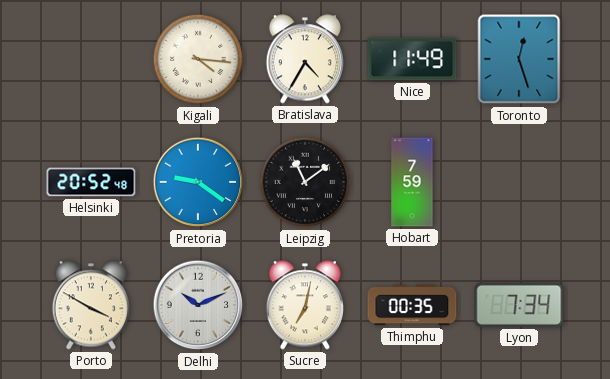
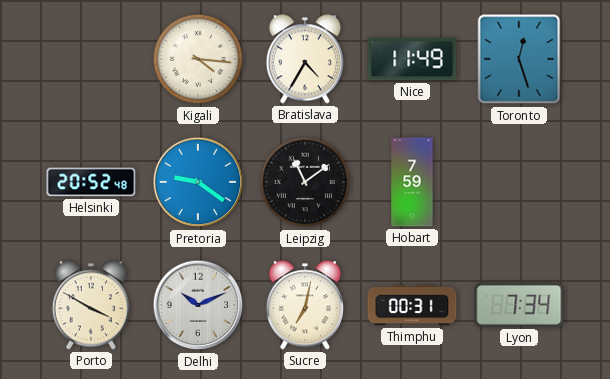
Thimphu: 00:35 -> 00:31
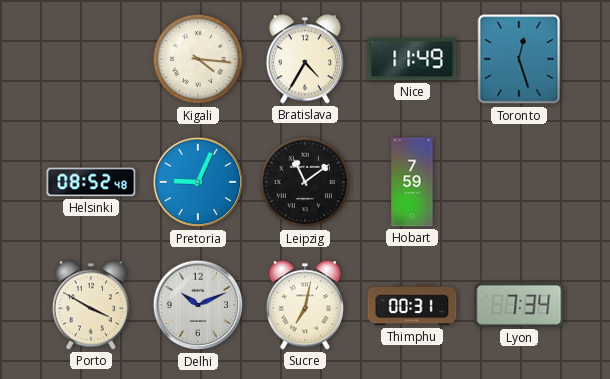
Helsinki: 20:52 -> 08:52
Pretoria: 9:21 -> 9:04
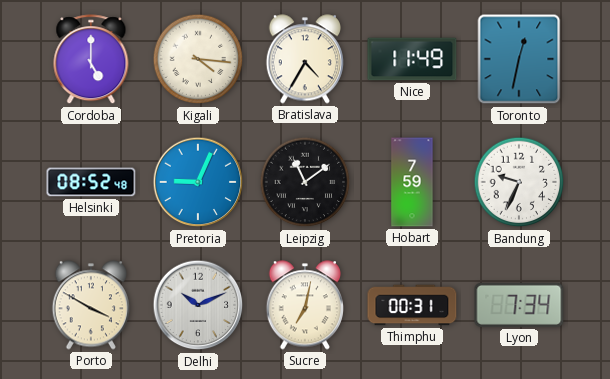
Cordoba: none -> 5:00
Toronto: 12:27 -> 12:32
Bandung: none -> 9:34
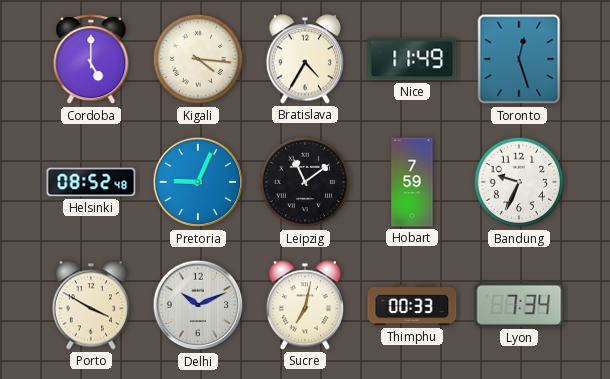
Toronto: 12:32 -> 12:27
Thimphu: 00:31 -> 00:33
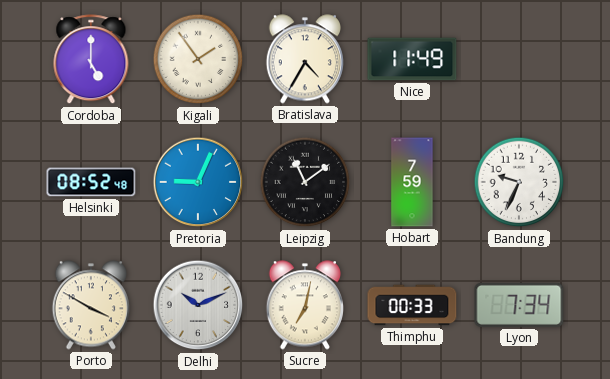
Kigali: 4:16 -> 1:54
Toronto: 12:27 -> none
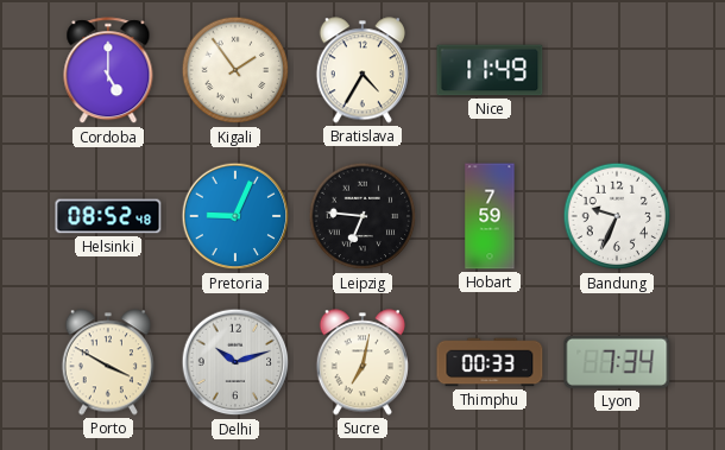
Leipzig: 11:09 -> 6:46
Delhi: 10:11 -> 10:12
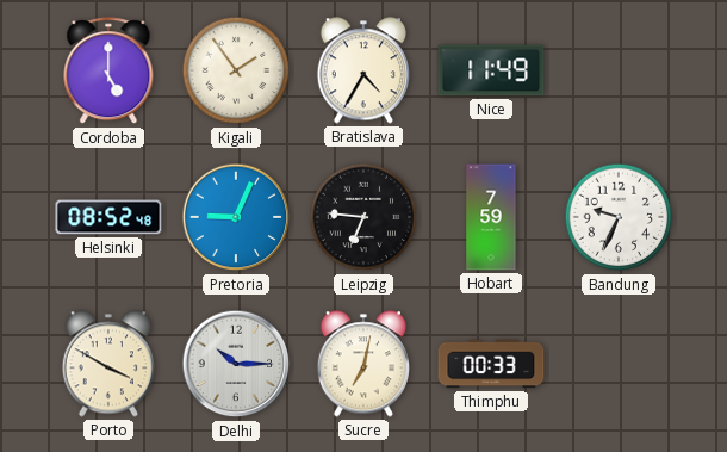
Delhi: 10:12 -> 10:15
Lyon: 7:34 -> none
